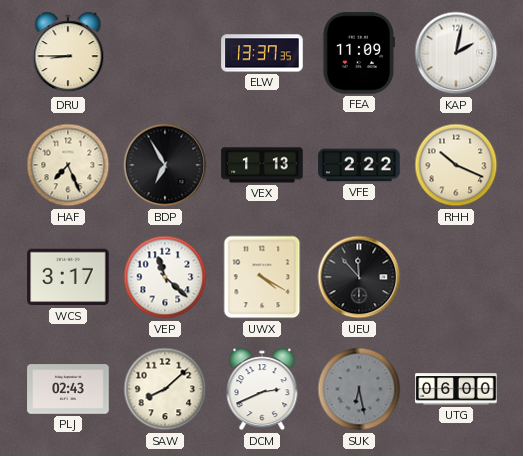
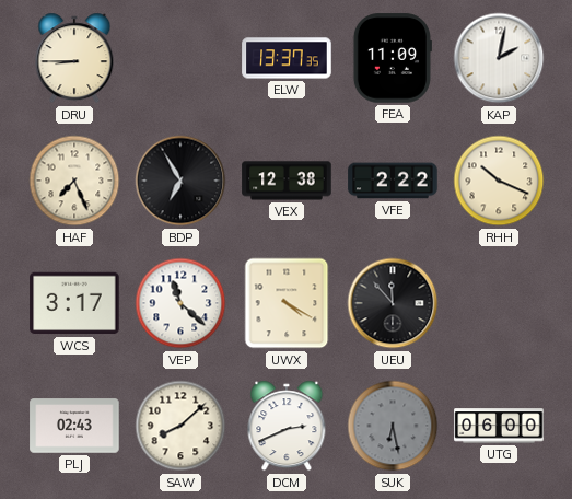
VEX: 1:13 -> 12:38
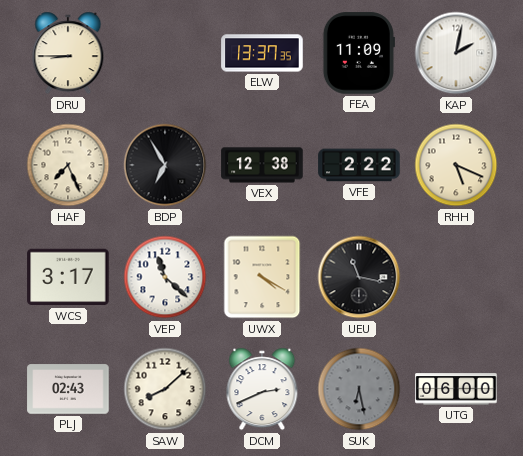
RHH: 10:19 -> 5:19
UEU: 11:53 -> 11:17
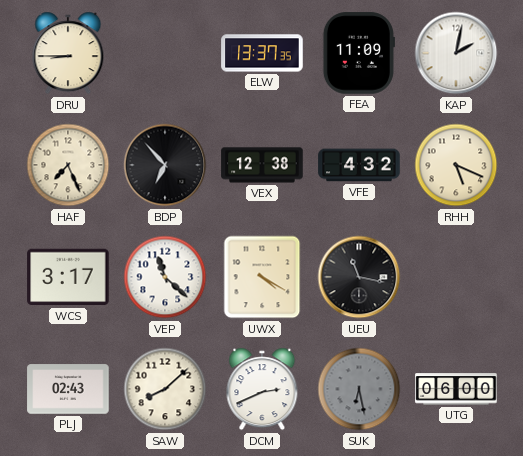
BDP: 6:55 -> 6:53
VFE: 2:22 -> 4:32
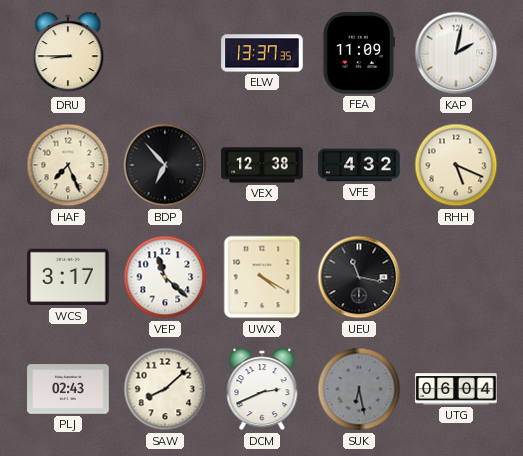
UTG: 06:00 -> 06:04
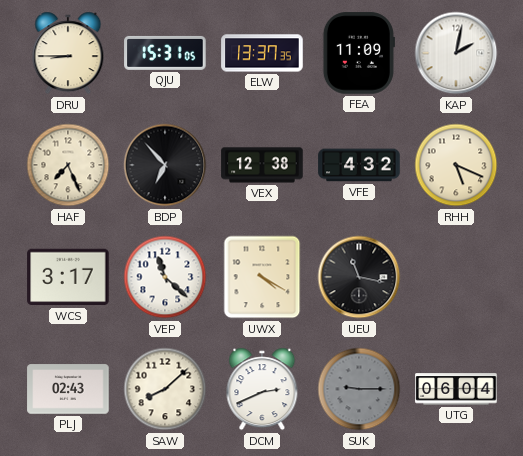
QJU: none -> 15:31
SUK: 6:28 -> 9:15
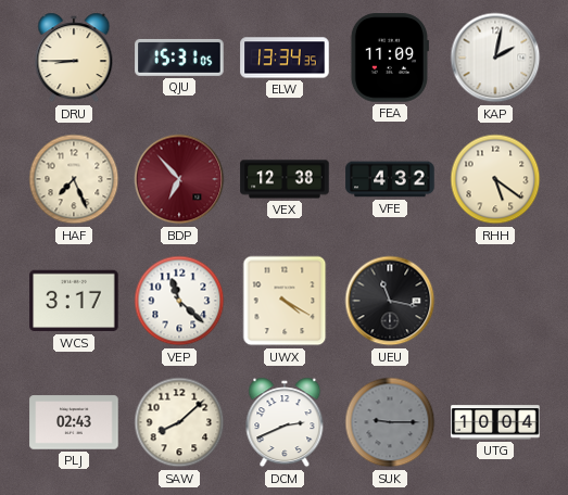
ELW: 13:37 -> 13:34
BDP dial: black -> burgundy
RHH: 5:19 -> 5:21
UTG: 06:04 -> 10:04
